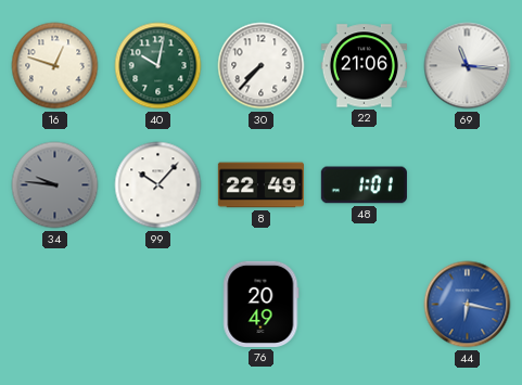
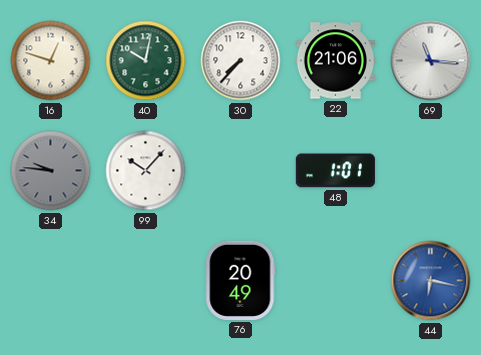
8: 22:49 -> none
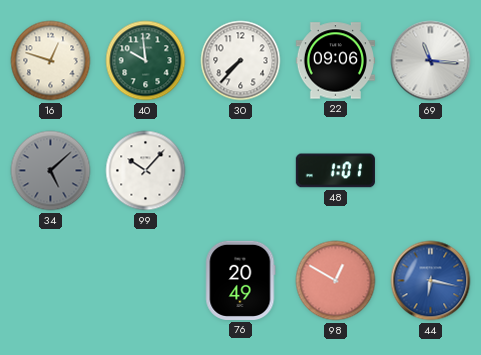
40: 10:02 -> 9:59
22: 21:06 -> 09:06
34: 9:46 -> 5:08
98: none -> 12:50
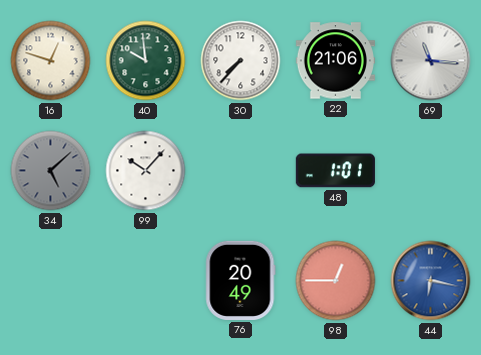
22: 09:06 -> 21:06
98: 12:50 -> 12:45
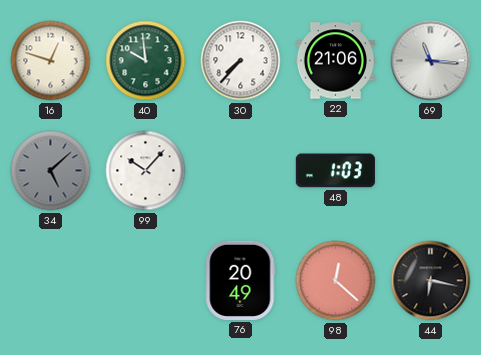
48: 1:01 -> 1:03
98: 12:45 -> 12:22
44 dial: blue -> black
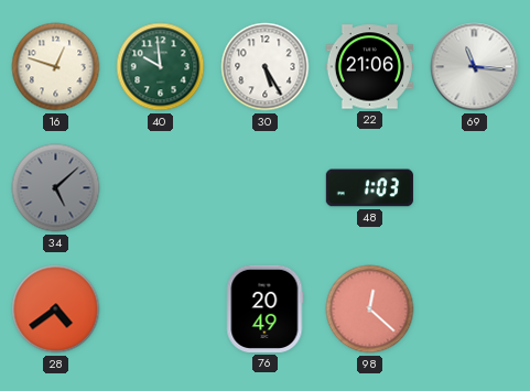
30: 7:37 -> 5:25
99: 10:07 -> none
28: none -> 4:39
44: 6:17 -> none
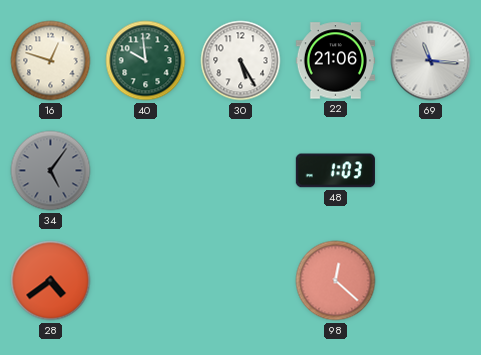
34: 5:08 -> 5:06
76: 20:49 -> none
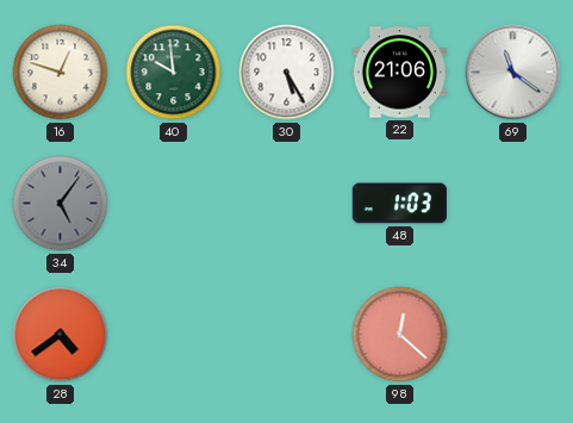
69: 11:16 -> 11:21
